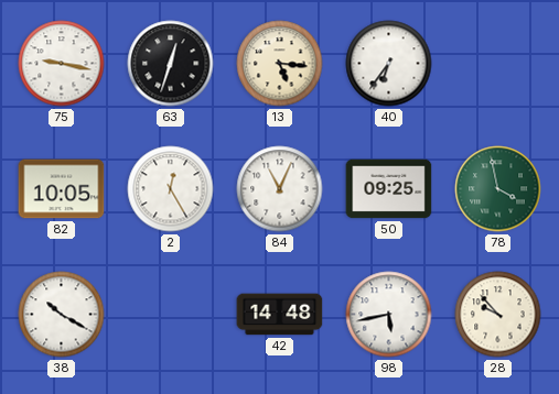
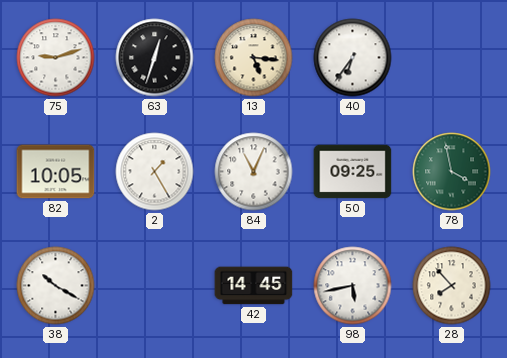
75: 9:17 -> 9:12
2: 12:25 -> 1:25
42: 14:48 -> 14:45
28: 9:53 -> 7:53
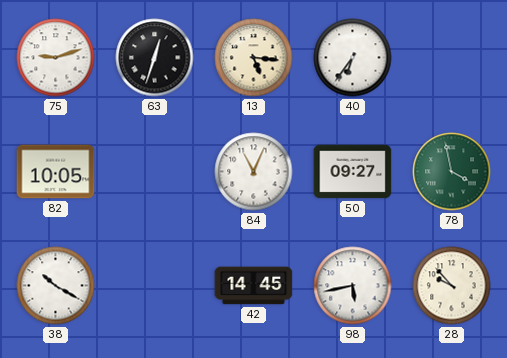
2: 1:25 -> none
50: 09:25 -> 09:27
28: 7:53 -> 9:53
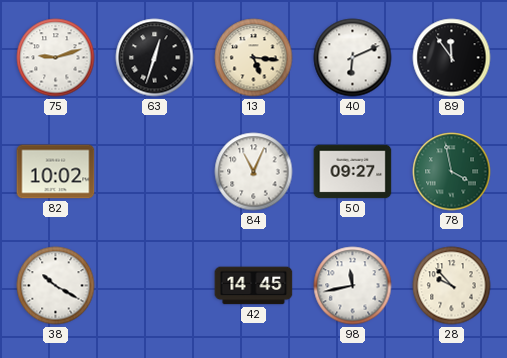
40: 6:36 -> 6:11
89: none -> 11:54
82: 10:05 -> 10:02
98: 5:43 -> 11:43
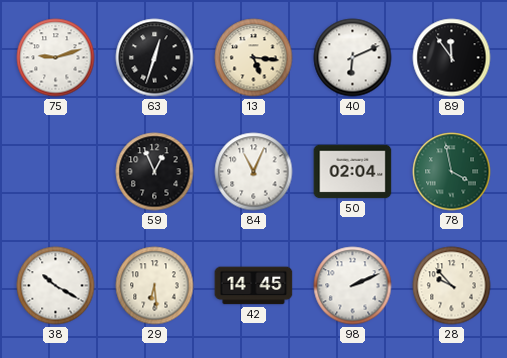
82: 10:02 -> none
59: none -> 12:56
50: 09:27 -> 02:04
29: none -> 6:29
98: 11:43 -> 2:11
